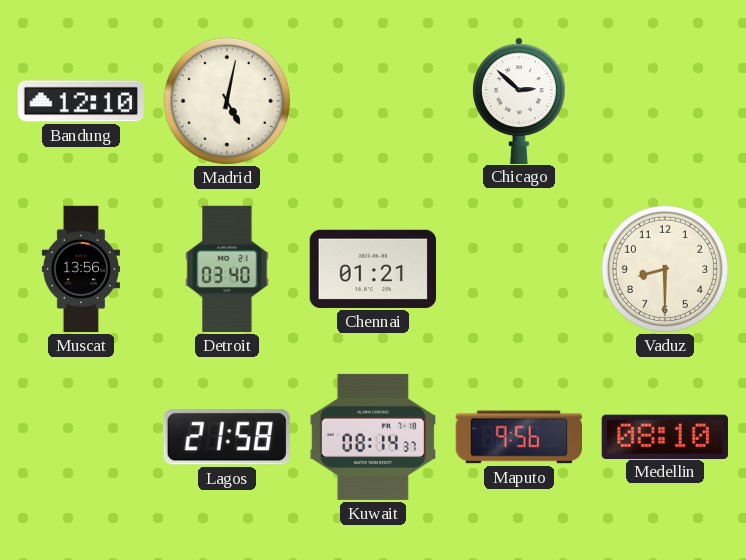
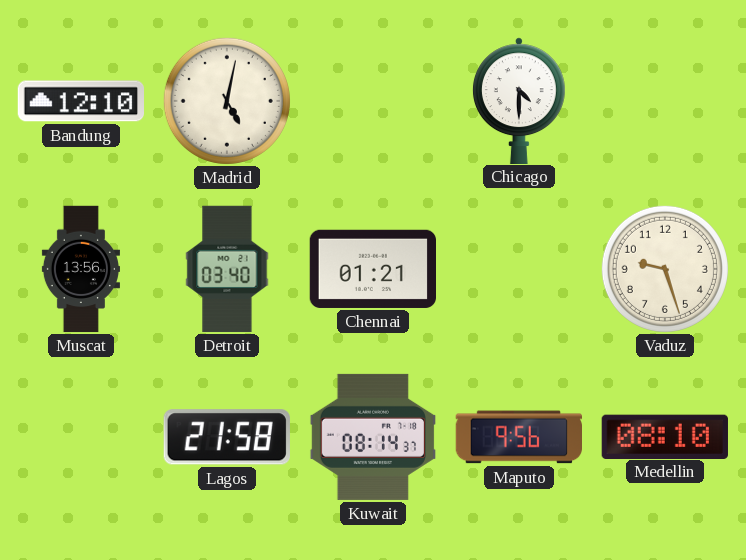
Chicago: 2:52 -> 4:30
Vaduz: 8:30 -> 9:27
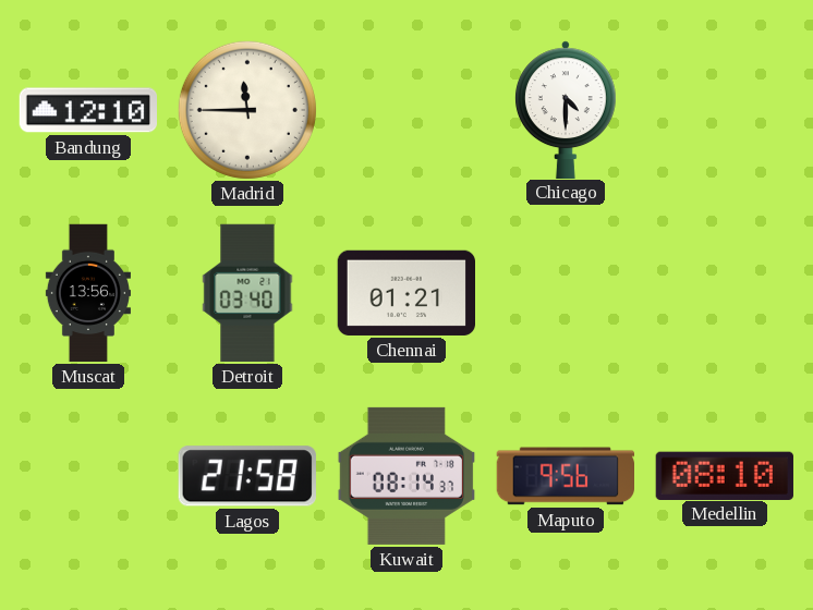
Madrid: 5:02 -> 11:45
Vaduz: 9:27 -> none
